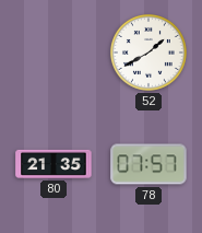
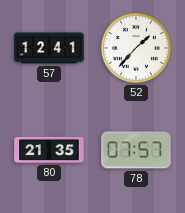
57: none -> 12:41
52: 1:40 -> 1:37
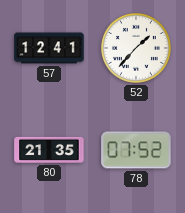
78: 07:57 -> 07:52
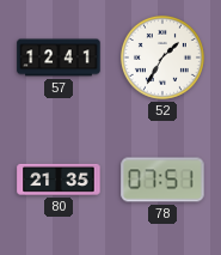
52: 1:37 -> 1:35
78: 07:52 -> 07:51
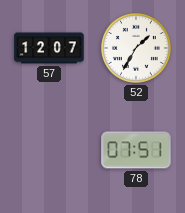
57: 12:41 -> 12:07
80: 21:35 -> none
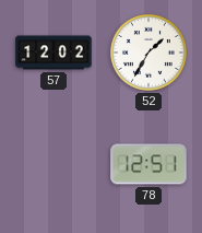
57: 12:07 -> 12:02
78: 07:51 -> 12:51
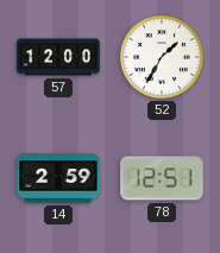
57: 12:02 -> 12:00
14: none -> 2:59
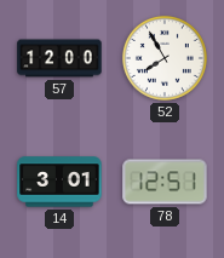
52: 1:35 -> 7:55
14: 2:59 -> 3:01
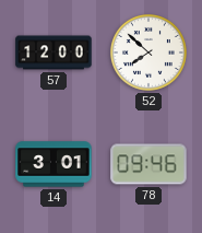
52: 7:55 -> 7:52
78: 12:51 -> 09:46
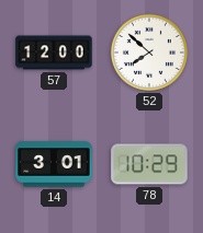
78: 09:46 -> 10:29
